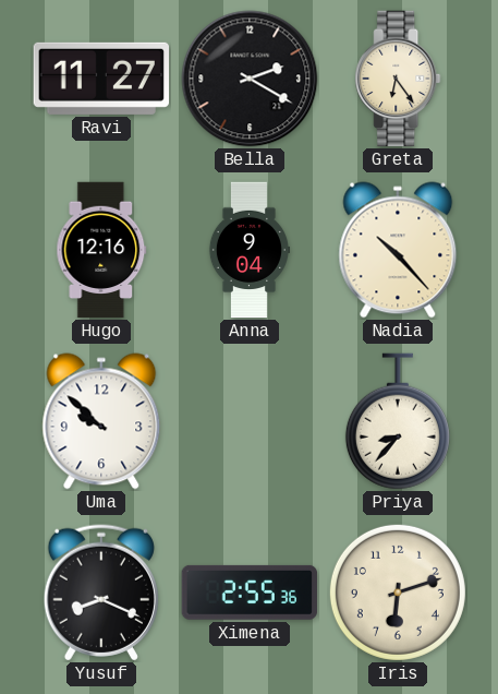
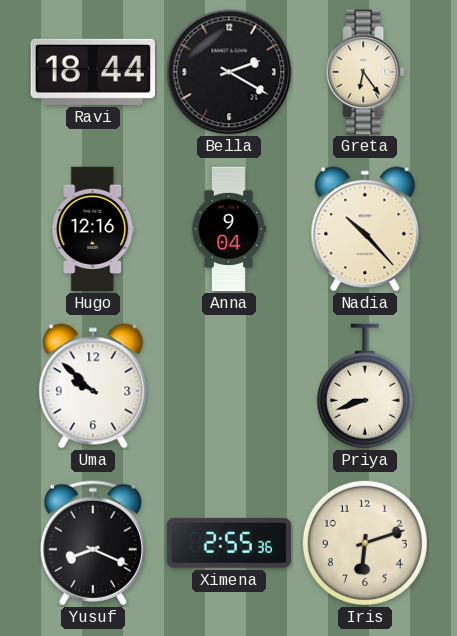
Ravi: 11:27 -> 18:44
Priya: 8:37 -> 8:42
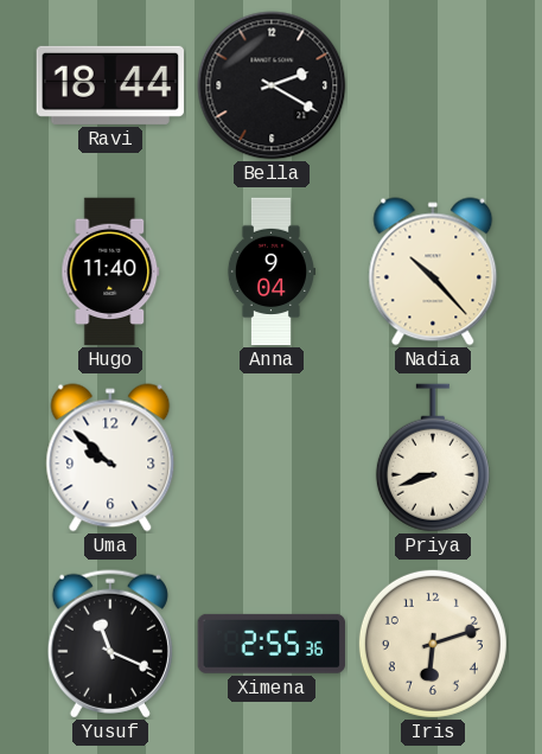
Greta: 6:24 -> none
Hugo: 12:16 -> 11:40
Yusuf: 8:19 -> 11:19
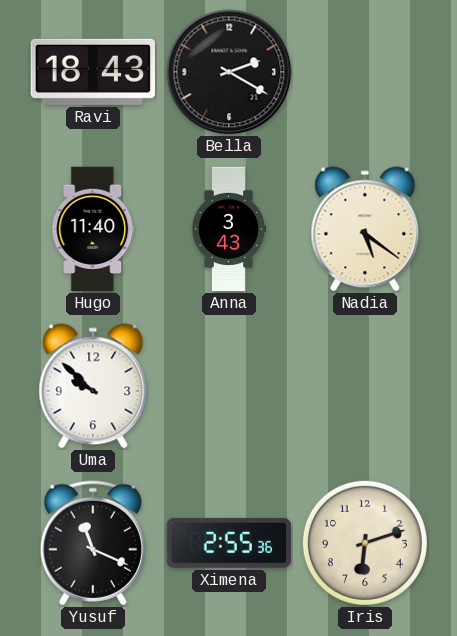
Ravi: 18:44 -> 18:43
Anna: 9:04 -> 3:43
Nadia: 10:23 -> 5:21
Priya: 8:42 -> none
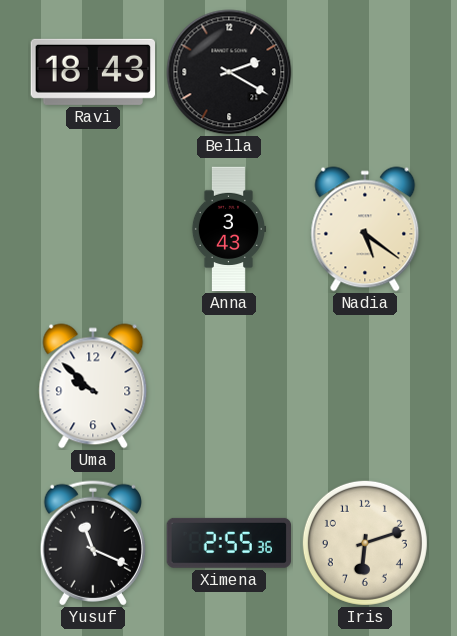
Hugo: 11:40 -> none
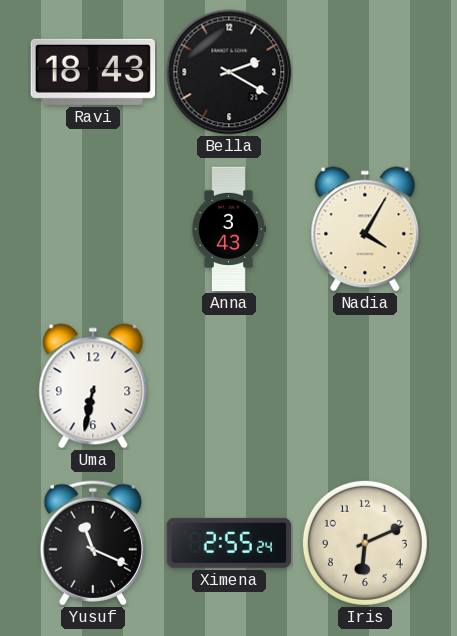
Nadia: 5:21 -> 4:05
Uma: 9:52 -> 6:32
Ximena: 2:55:36 -> 2:55:24
Iris: 6:12 -> 6:11
